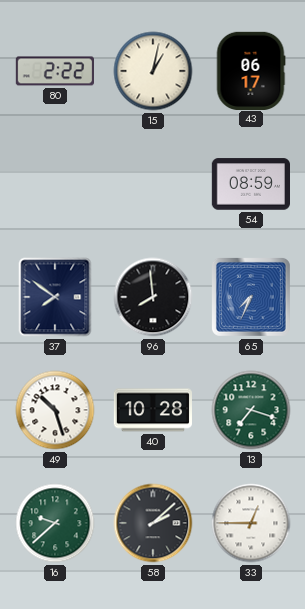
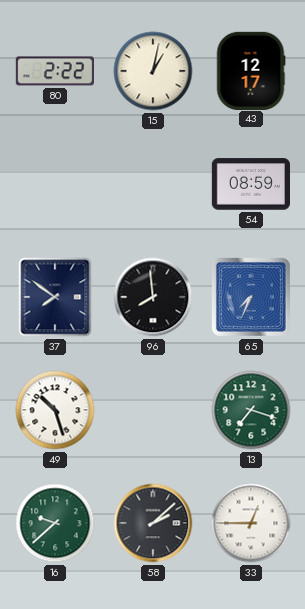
43: 06:17 -> 12:17
40: 10:28 -> none
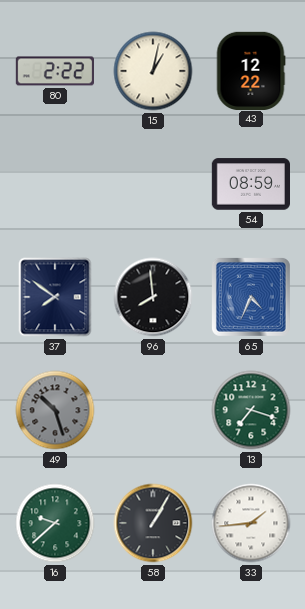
43: 12:17 -> 12:22
65: 7:34 -> 4:34
49 dial: white -> grey
58: 2:08 -> 1:05
33: 12:45 -> 1:44
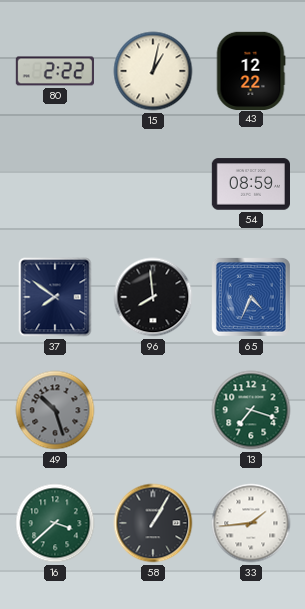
16: 9:38 -> 3:38
